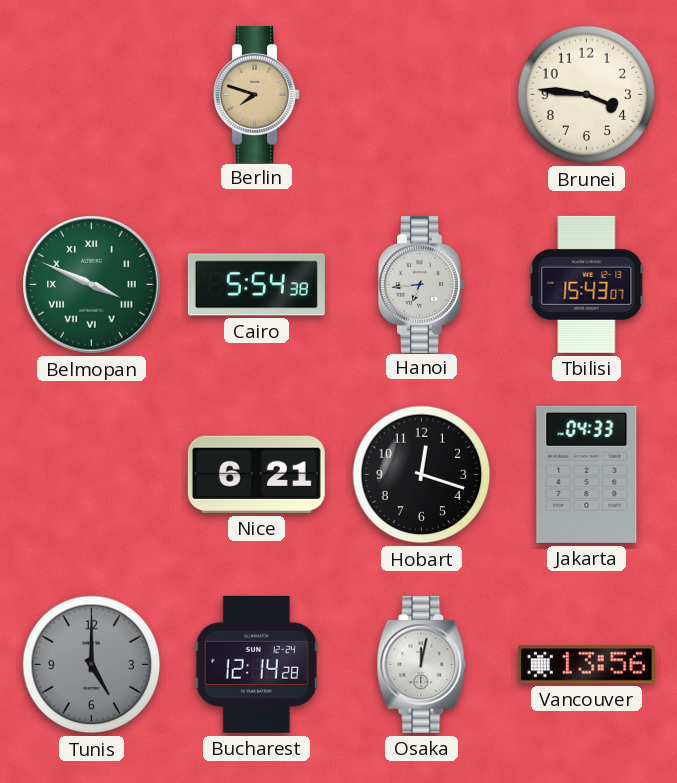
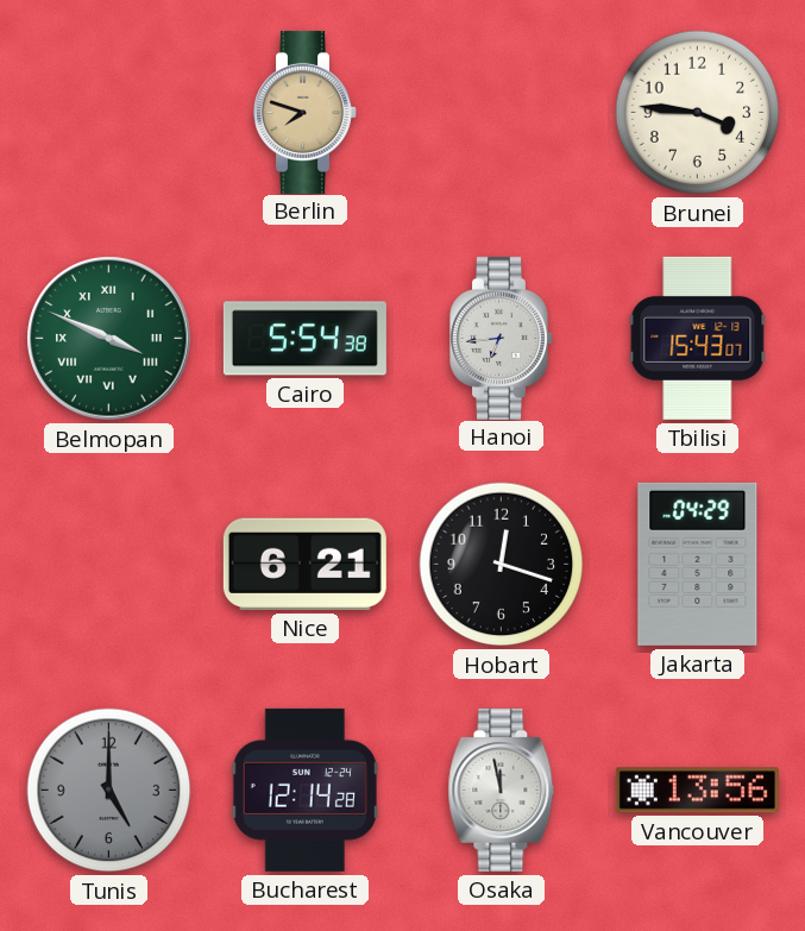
Jakarta: 04:33 -> 04:29
Osaka: 12:02 -> 11:58
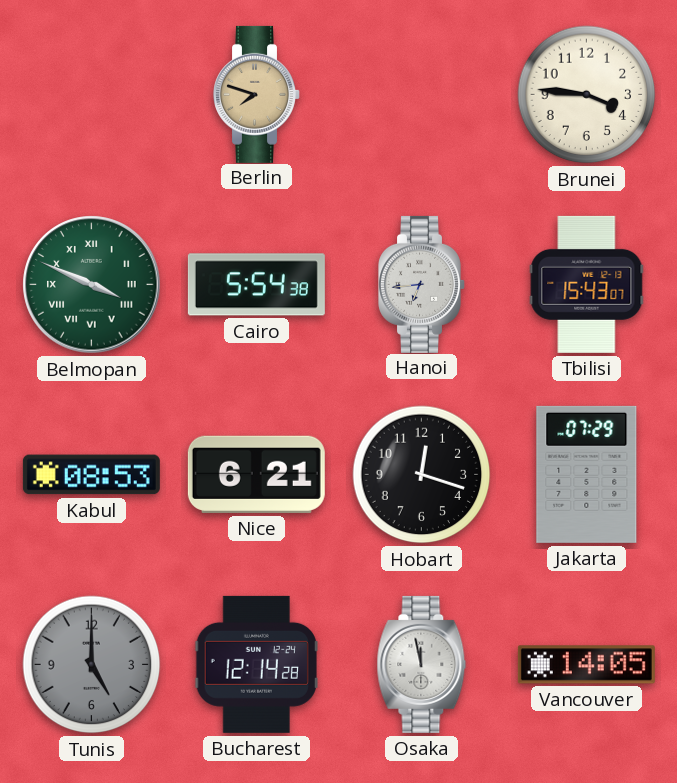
Kabul: none -> 08:53
Jakarta: 04:29 -> 07:29
Vancouver: 13:56 -> 14:05
